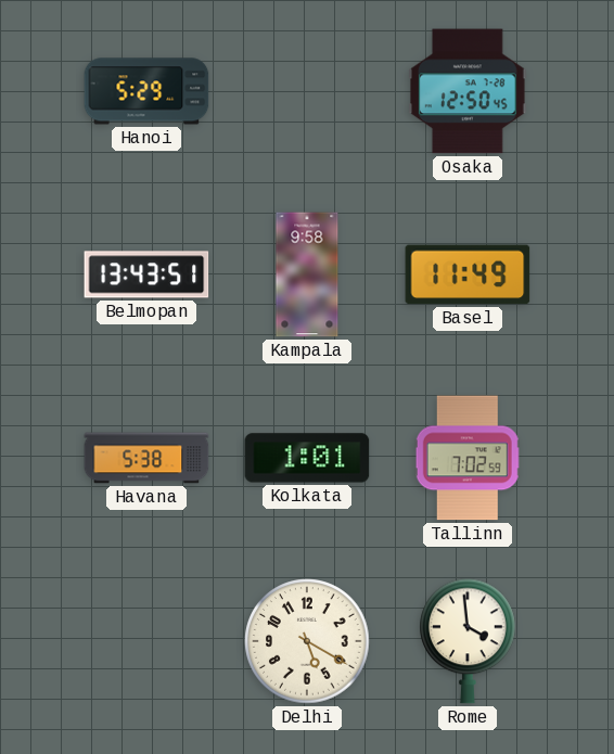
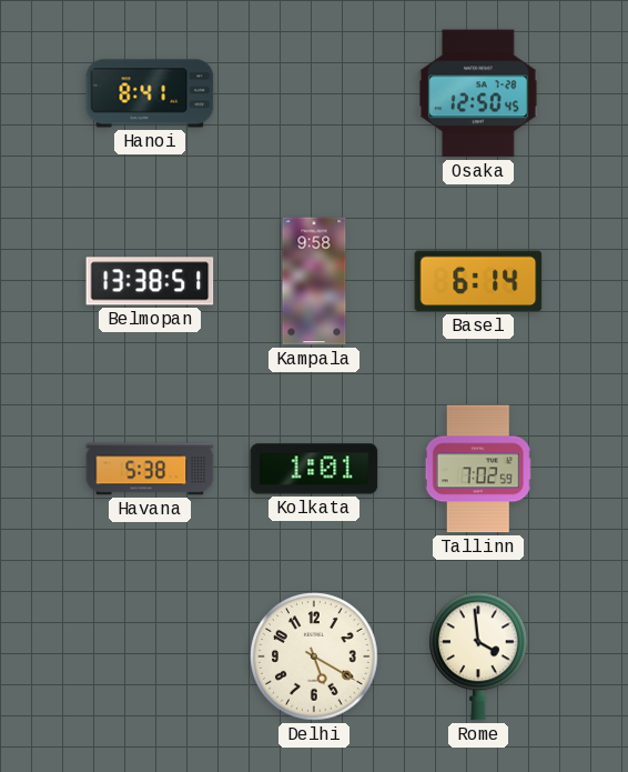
Hanoi: 5:29 -> 8:41
Belmopan: 13:43 -> 13:38
Basel: 11:49 -> 6:14
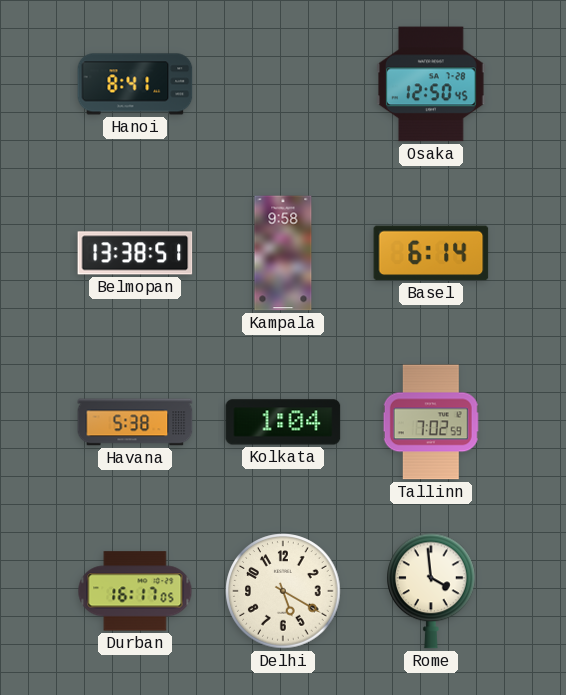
Kolkata: 1:01 -> 1:04
Durban: none -> 16:17
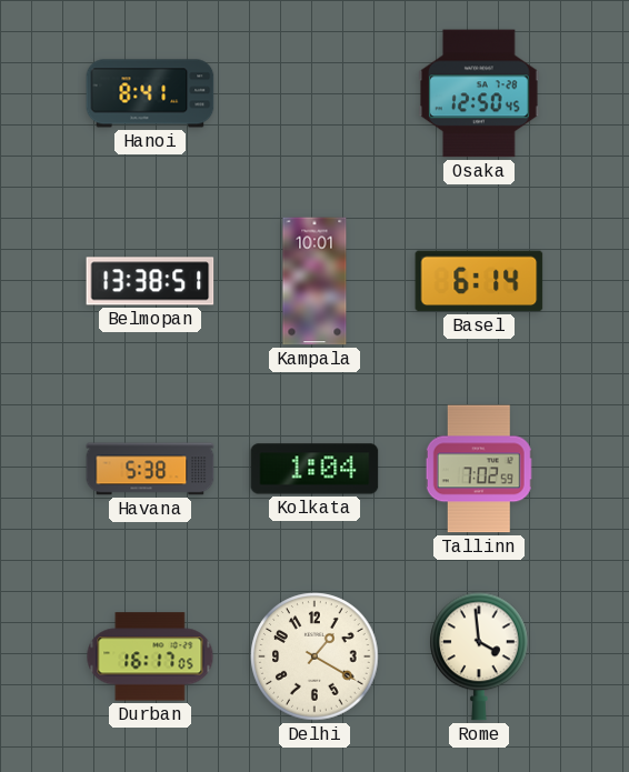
Kampala: 9:58 -> 10:01
Delhi: 5:20 -> 1:20
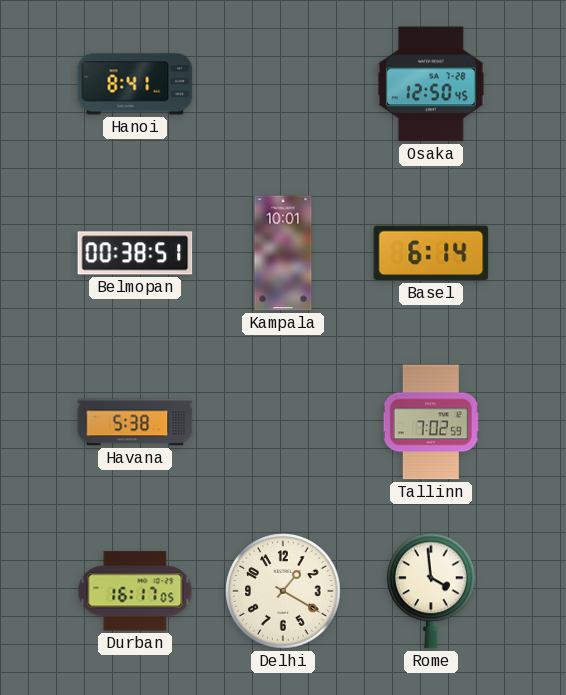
Belmopan: 13:38 -> 00:38
Kolkata: 1:04 -> none
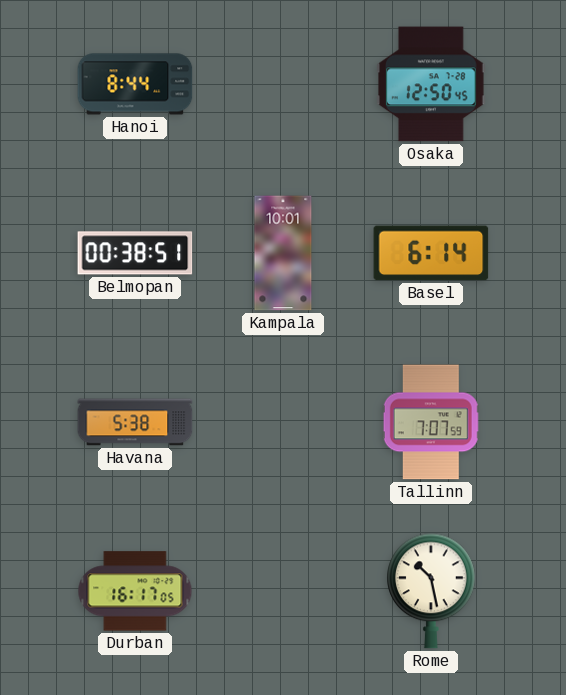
Hanoi: 8:41 -> 8:44
Tallinn: 7:02 -> 7:07
Delhi: 1:20 -> none
Rome: 3:59 -> 10:28
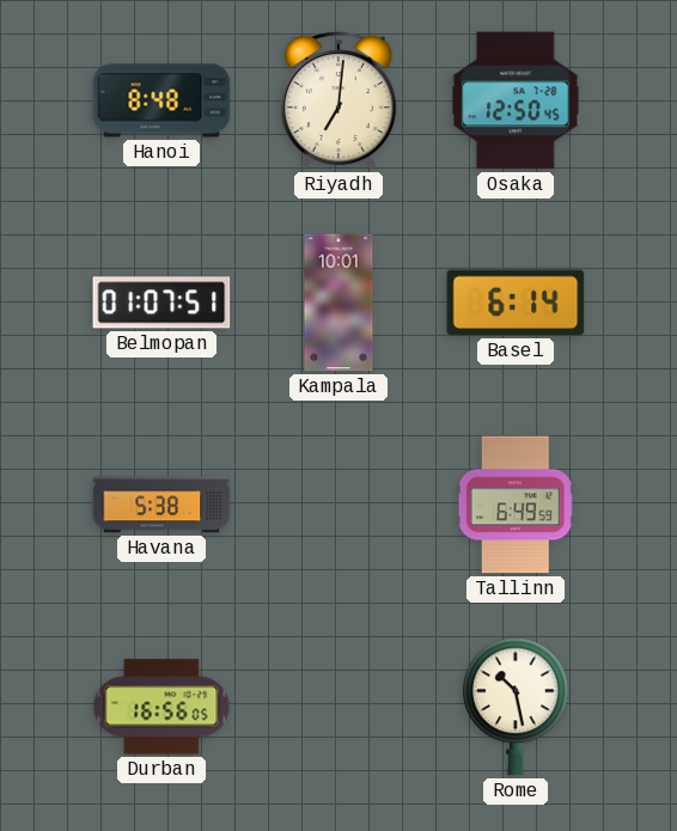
Hanoi: 8:44 -> 8:48
Riyadh: none -> 7:01
Belmopan: 00:38 -> 01:07
Tallinn: 7:07 -> 6:49
Durban: 16:17 -> 16:56
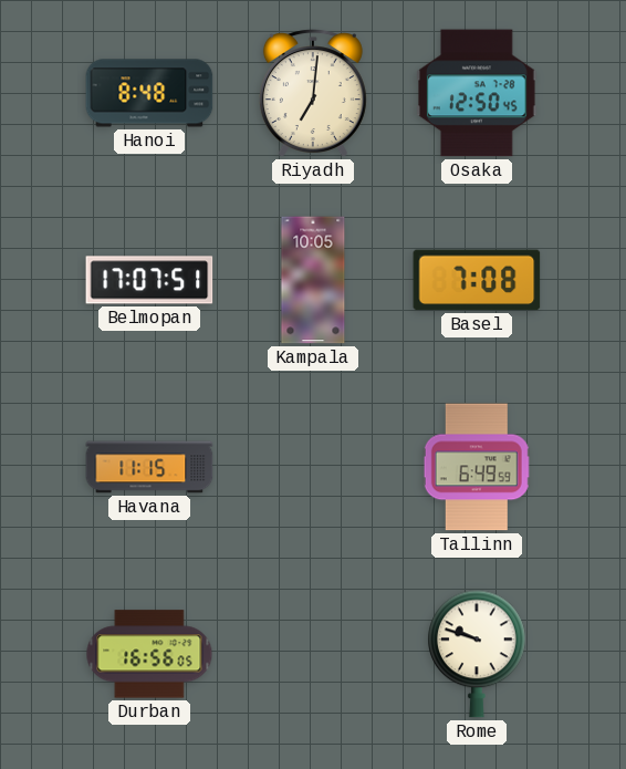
Belmopan: 01:07 -> 17:07
Kampala: 10:01 -> 10:05
Basel: 6:14 -> 7:08
Havana: 5:38 -> 11:15
Rome: 10:28 -> 9:48
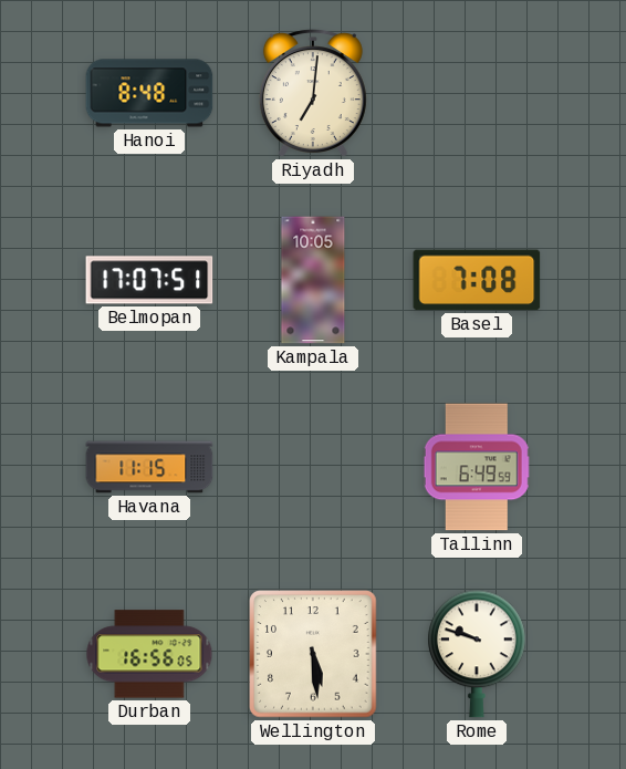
Osaka: 12:50 -> none
Wellington: none -> 5:29
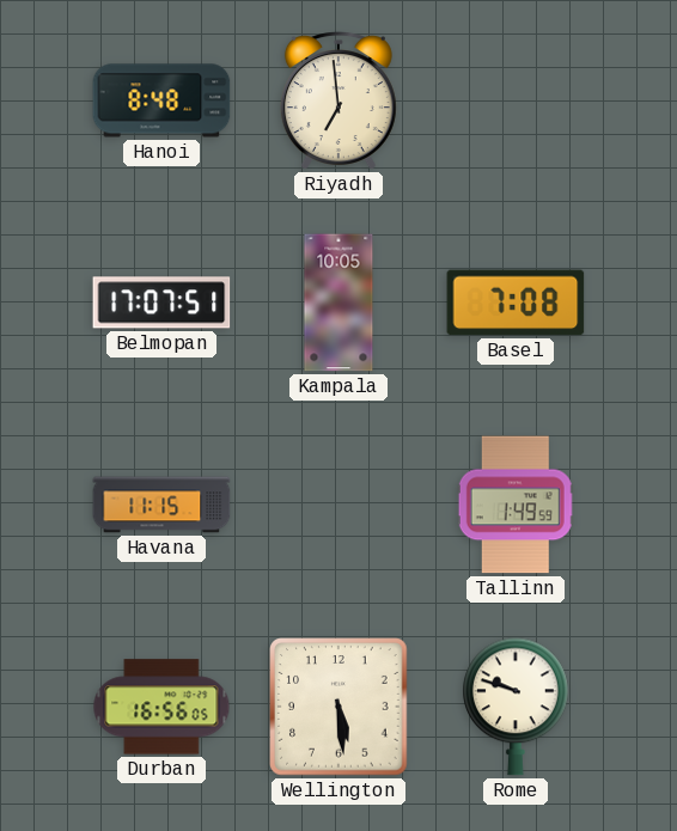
Riyadh: 7:01 -> 6:59
Tallinn: 6:49 -> 1:49
